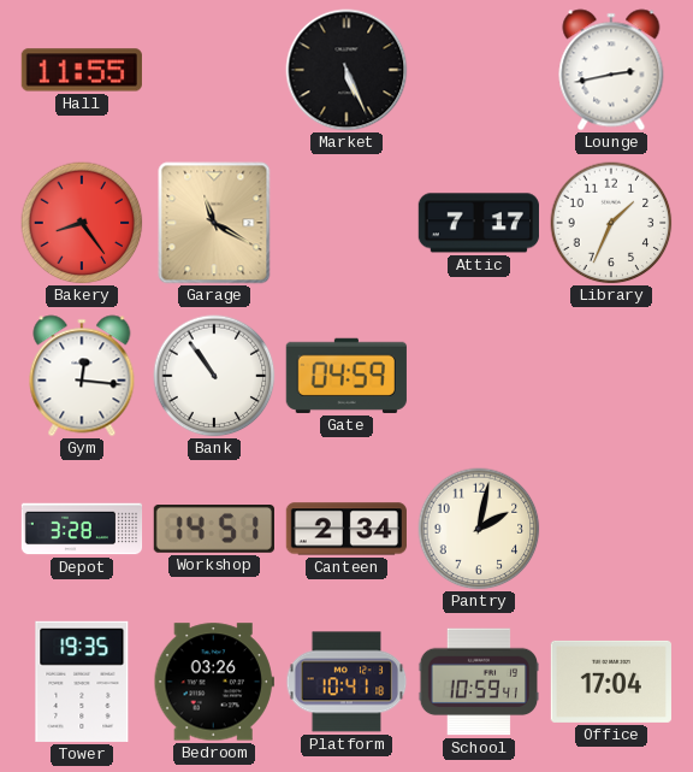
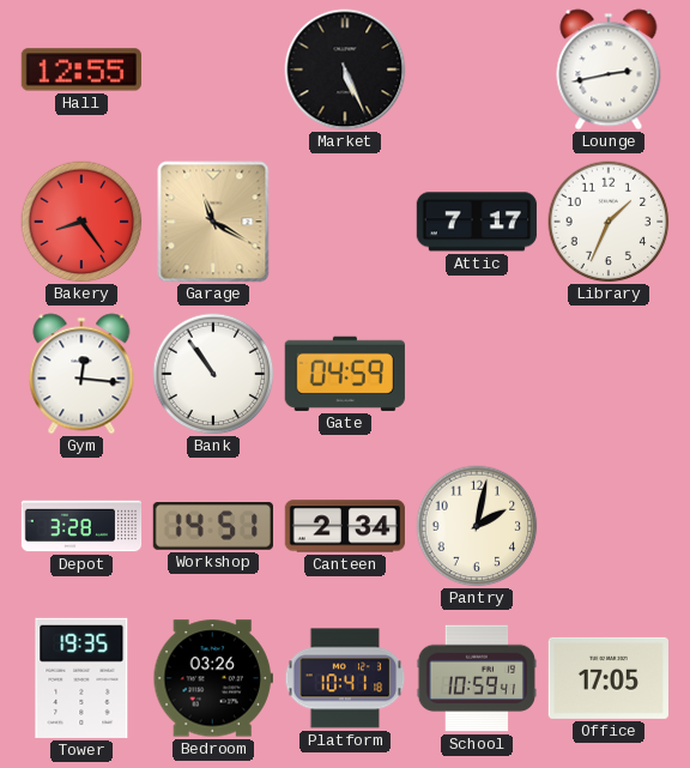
Hall: 11:55 -> 12:55
Office: 17:04 -> 17:05
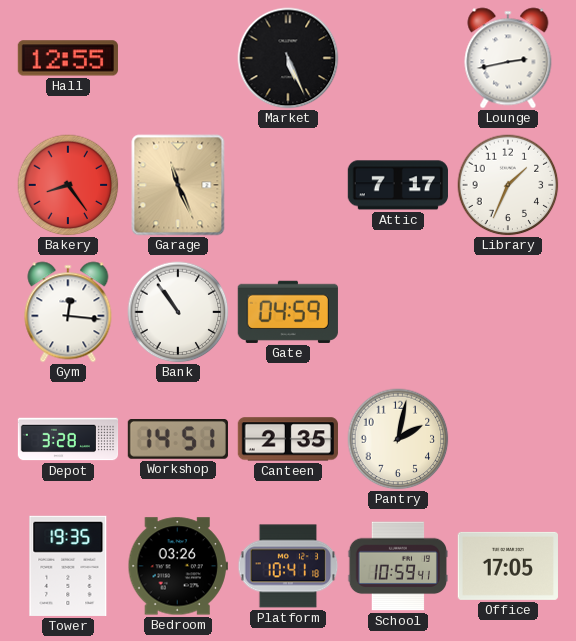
Garage: 11:20 -> 11:26
Canteen: 2:34 -> 2:35
